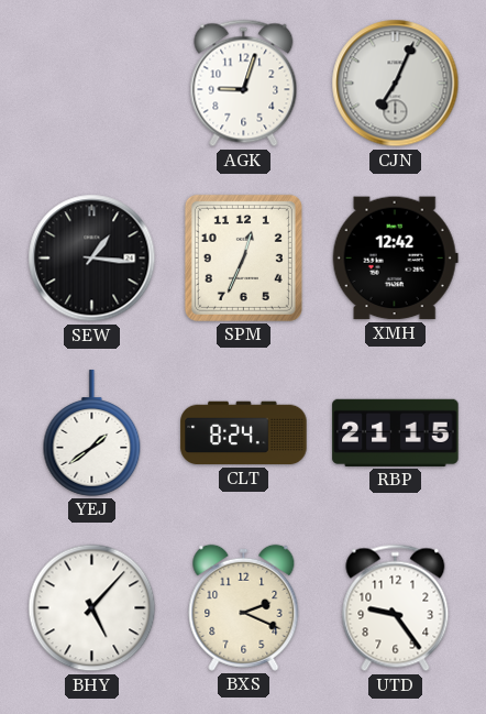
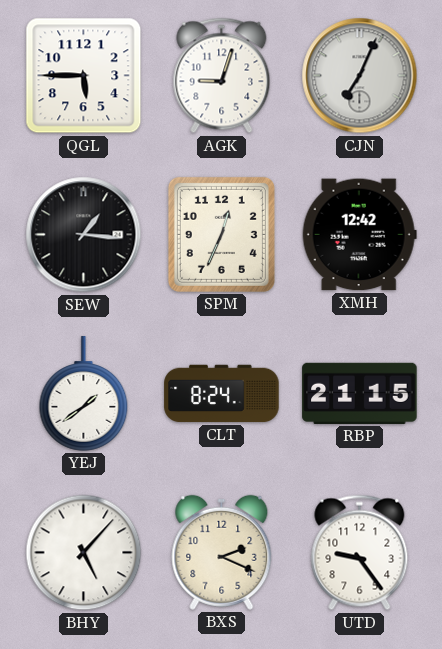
QGL: none -> 5:45
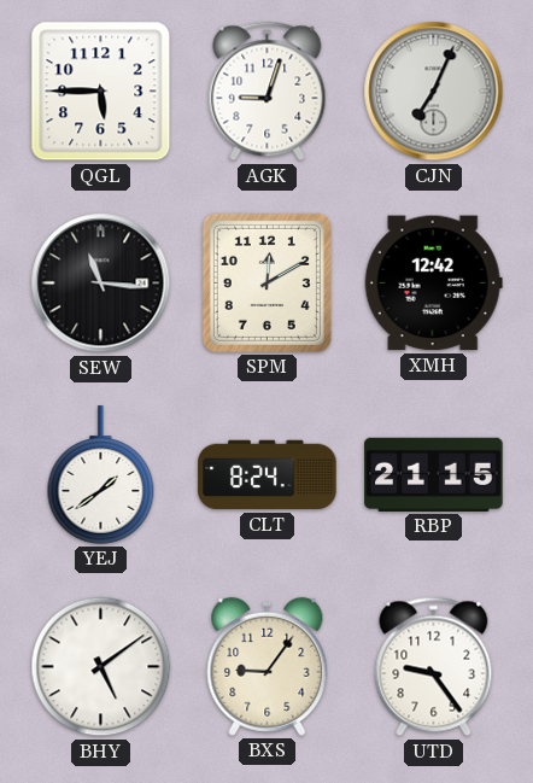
SEW: 1:16 -> 11:16
SPM: 12:34 -> 12:10
BHY: 5:07 -> 5:09
BXS: 2:19 -> 9:06
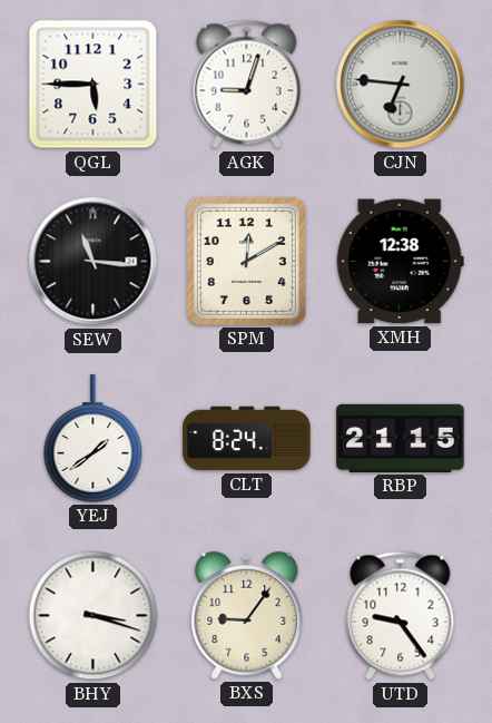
CJN: 7:04 -> 6:46
XMH: 12:42 -> 12:38
BHY: 5:09 -> 3:18
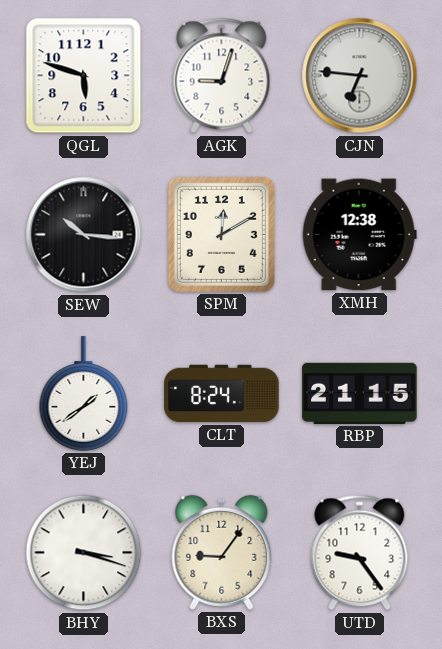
QGL: 5:45 -> 5:48
SEW: 11:16 -> 10:16
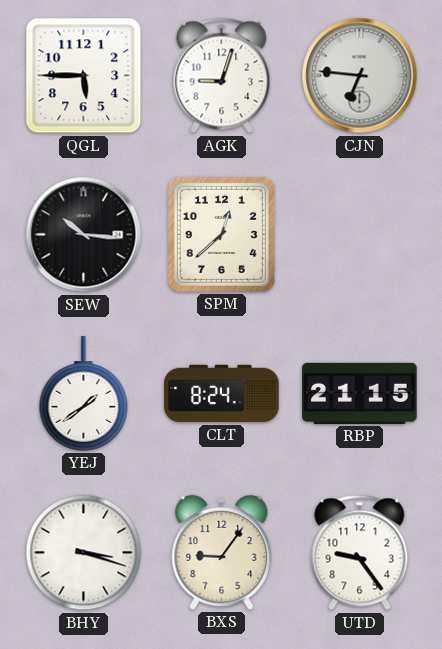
QGL: 5:48 -> 5:45
SPM: 12:10 -> 12:38
XMH: 12:38 -> none
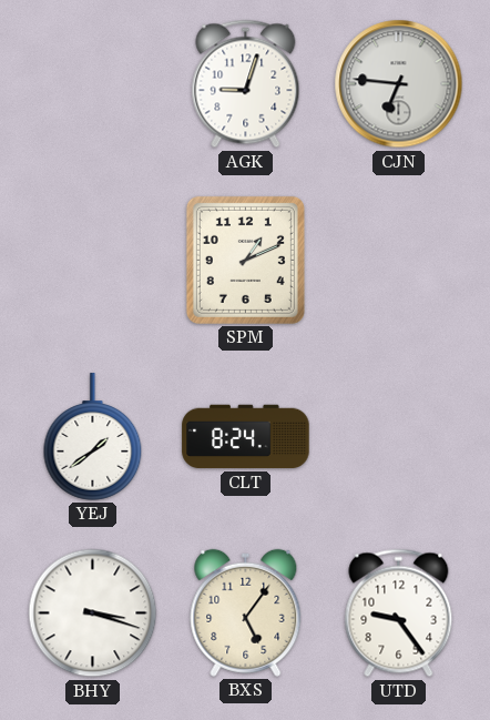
QGL: 5:45 -> none
SEW: 10:16 -> none
SPM: 12:38 -> 1:11
RBP: 21:15 -> none
BXS: 9:06 -> 5:06
